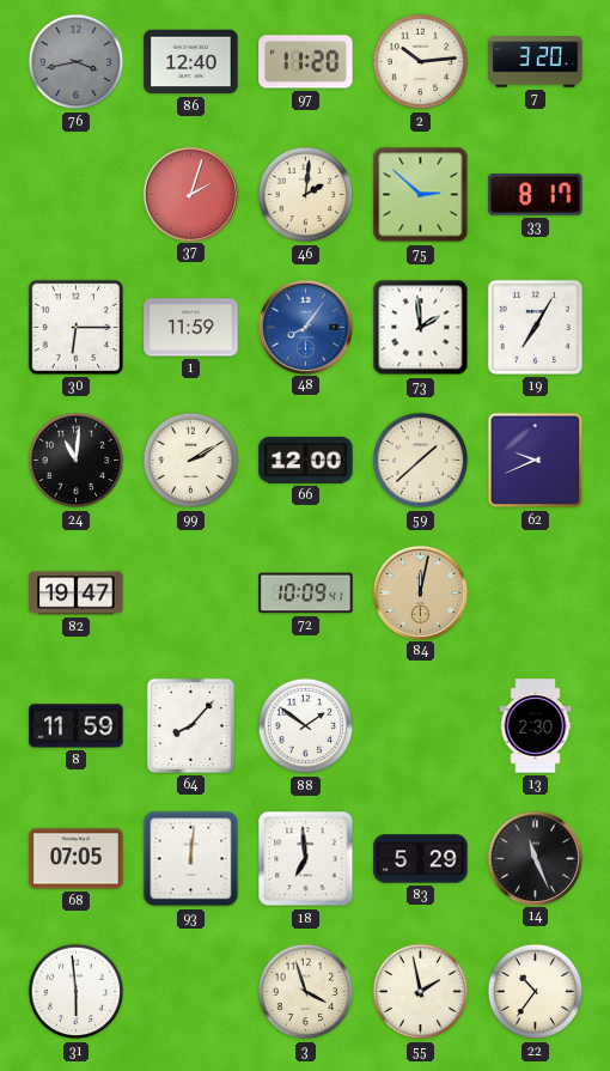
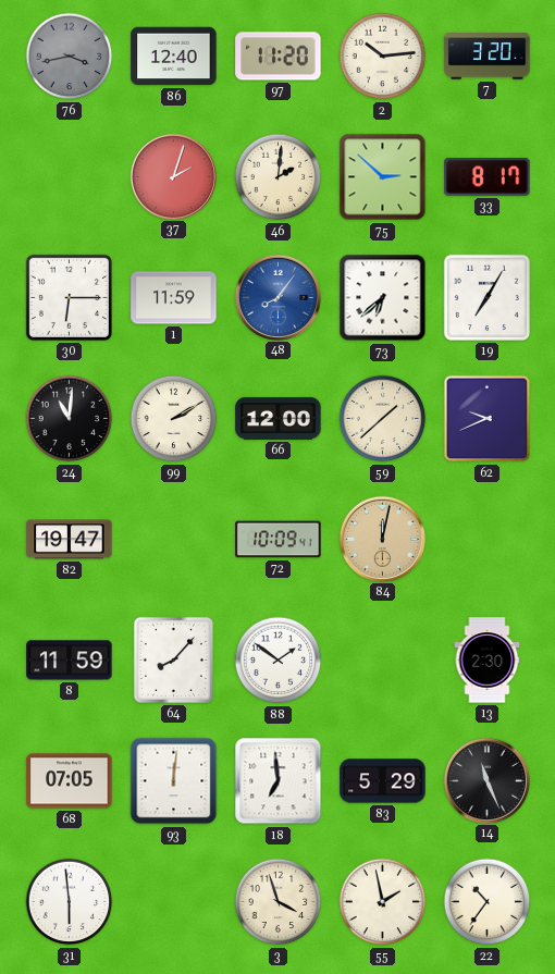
73: 1:59 -> 6:38
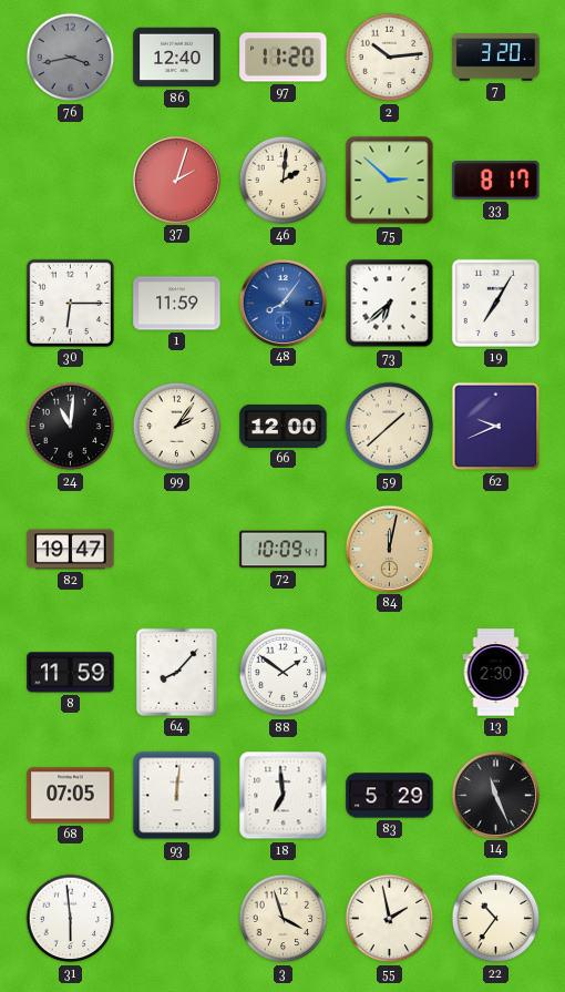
99: 2:10 -> 2:06
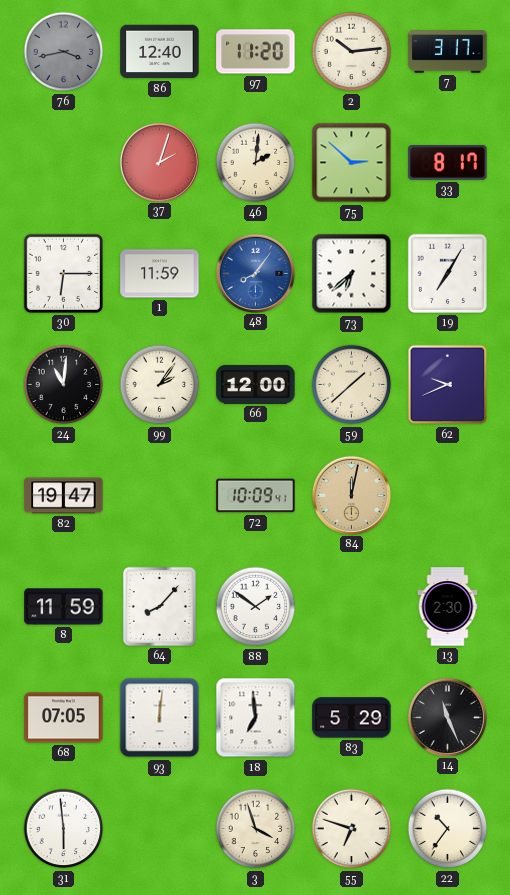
7: 3:20 -> 3:17
55: 1:58 -> 6:48
